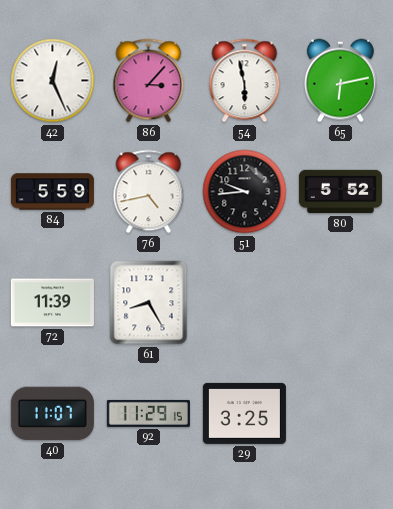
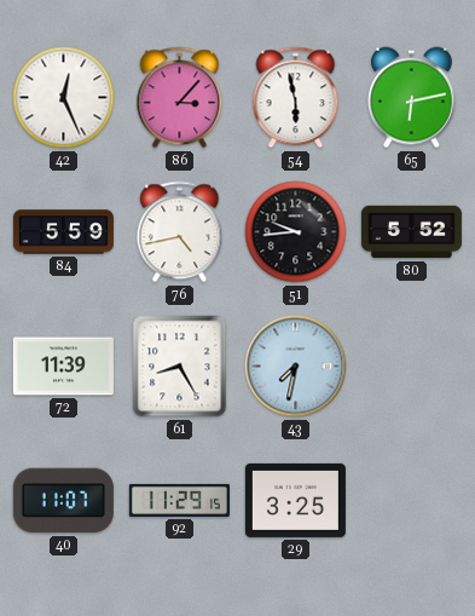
43: none -> 7:32
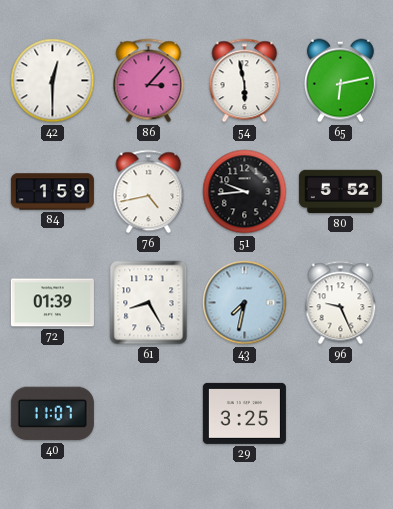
42: 12:26 -> 12:30
84: 5:59 -> 1:59
72: 11:39 -> 01:39
96: none -> 9:26
92: 11:29 -> none
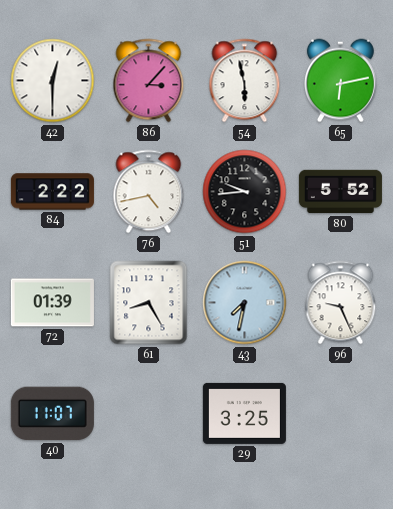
84: 1:59 -> 2:22
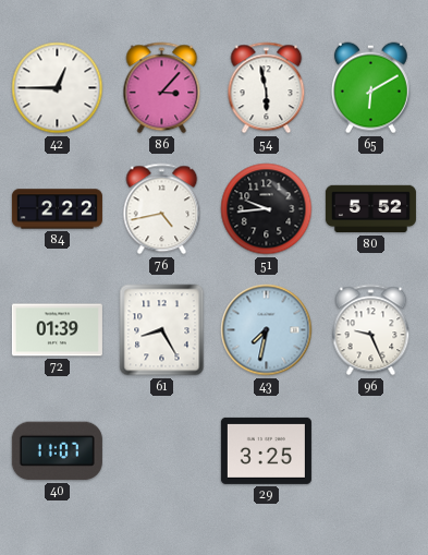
42: 12:30 -> 12:45
65: 6:13 -> 6:10
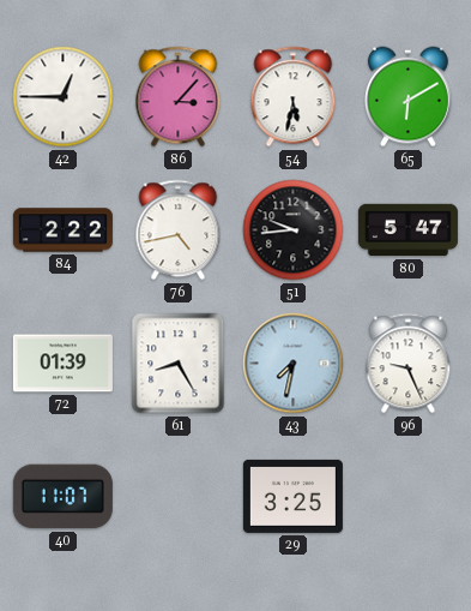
54: 5:58 -> 5:32
80: 5:52 -> 5:47
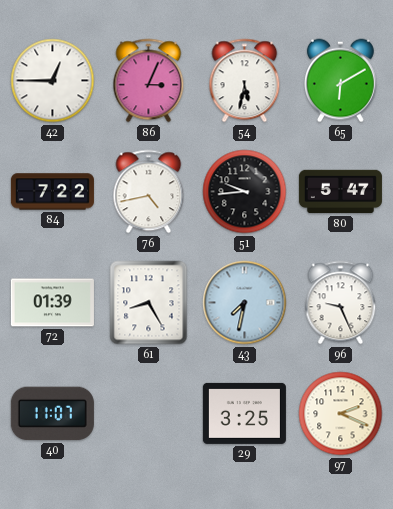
86: 3:07 -> 3:04
84: 2:22 -> 7:22
97: none -> 2:19
